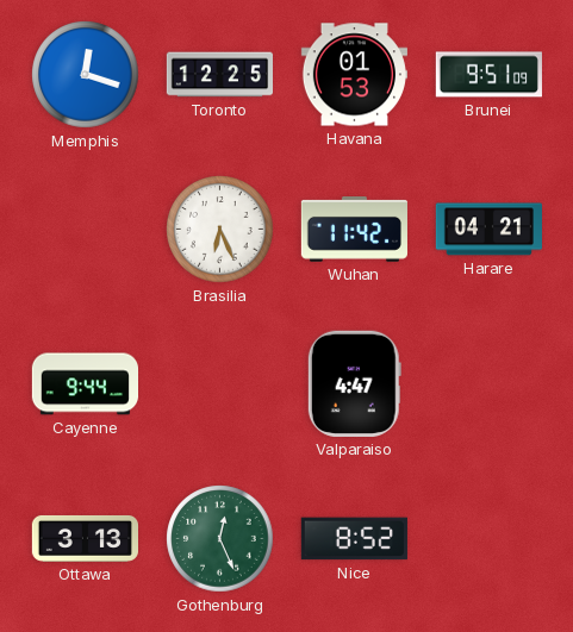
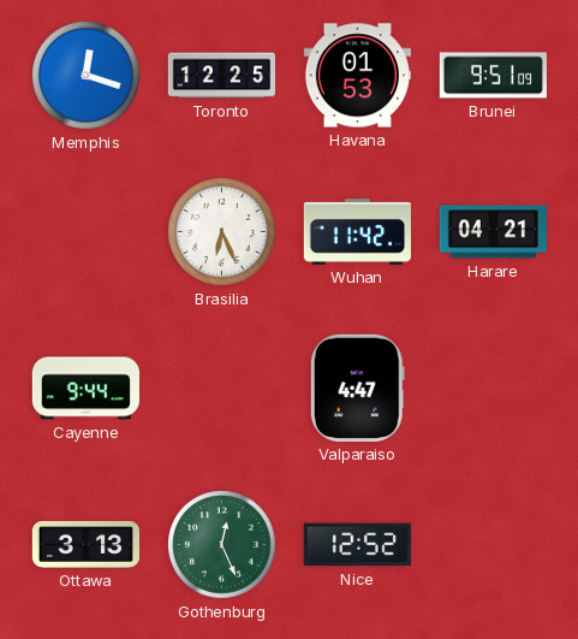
Nice: 8:52 -> 12:52
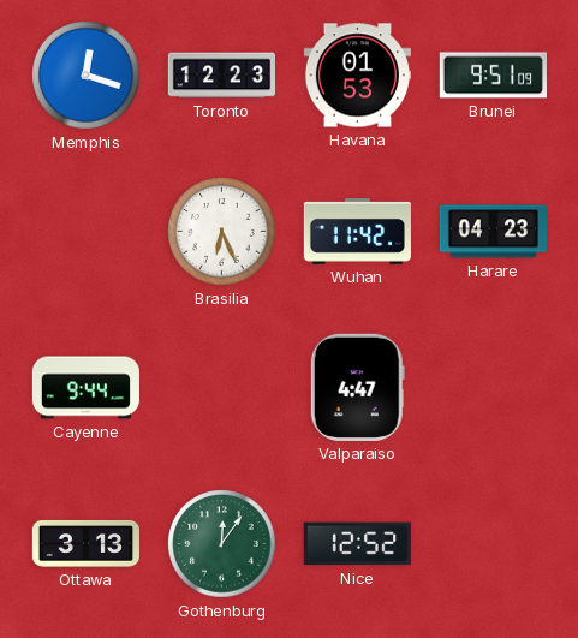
Toronto: 12:25 -> 12:23
Harare: 04:21 -> 04:23
Gothenburg: 12:26 -> 12:06
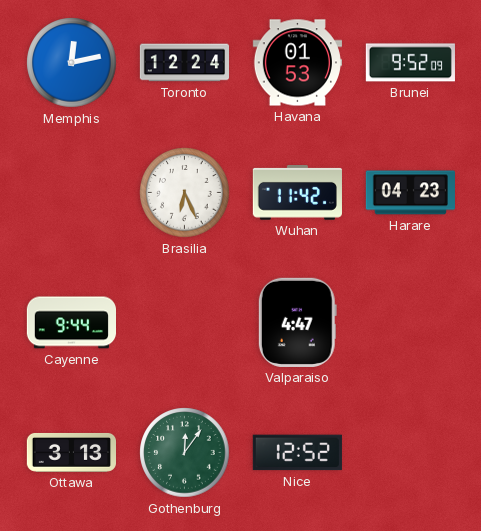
Memphis: 12:18 -> 12:13
Toronto: 12:23 -> 12:24
Brunei: 9:51 -> 9:52
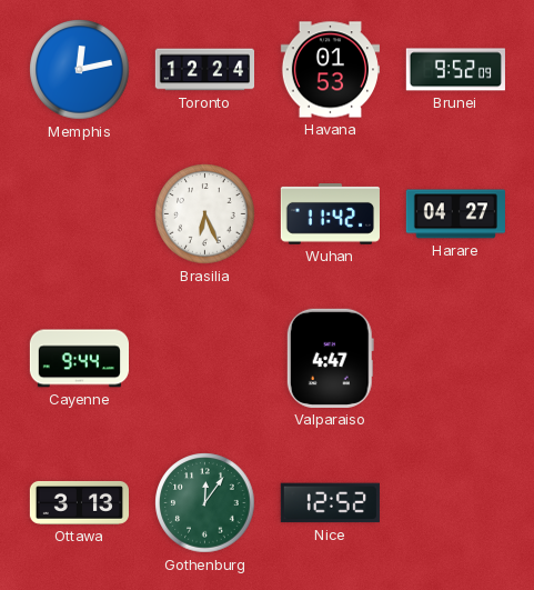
Harare: 04:23 -> 04:27
